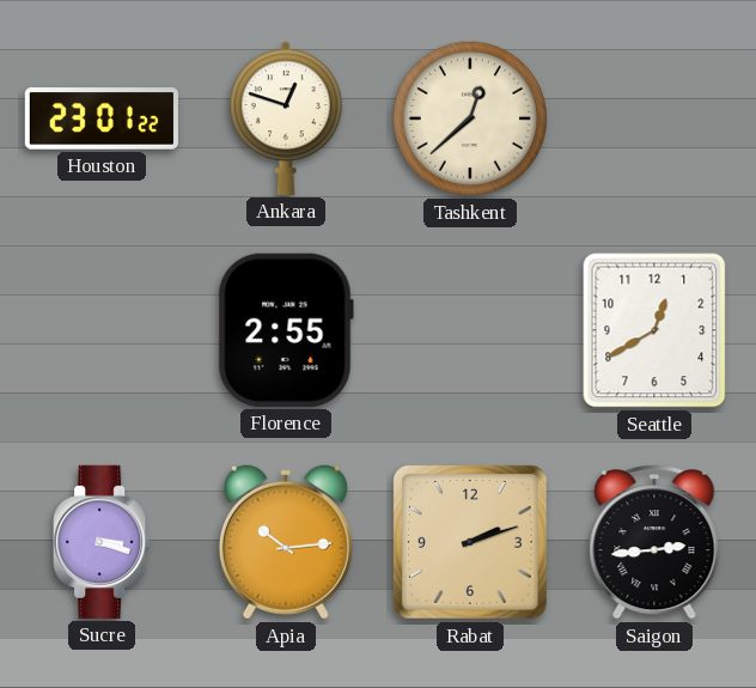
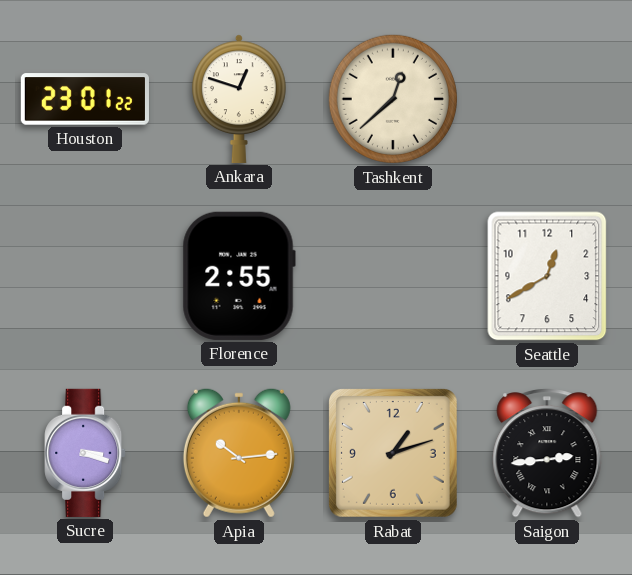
Rabat: 2:12 -> 1:12
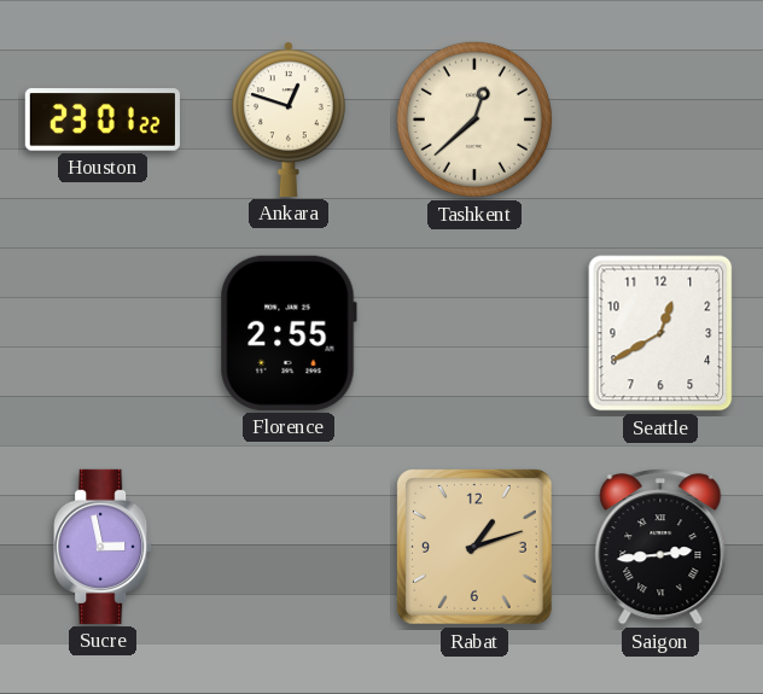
Sucre: 3:18 -> 2:58
Apia: 10:14 -> none
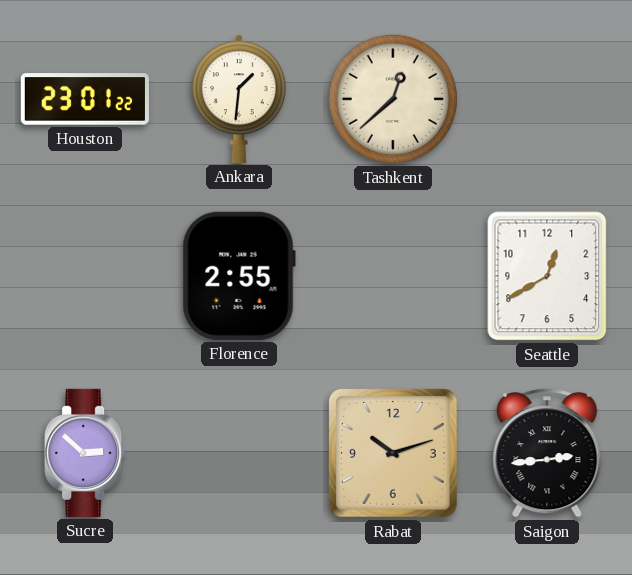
Ankara: 12:48 -> 1:31
Sucre: 2:58 -> 2:52
Rabat: 1:12 -> 10:12
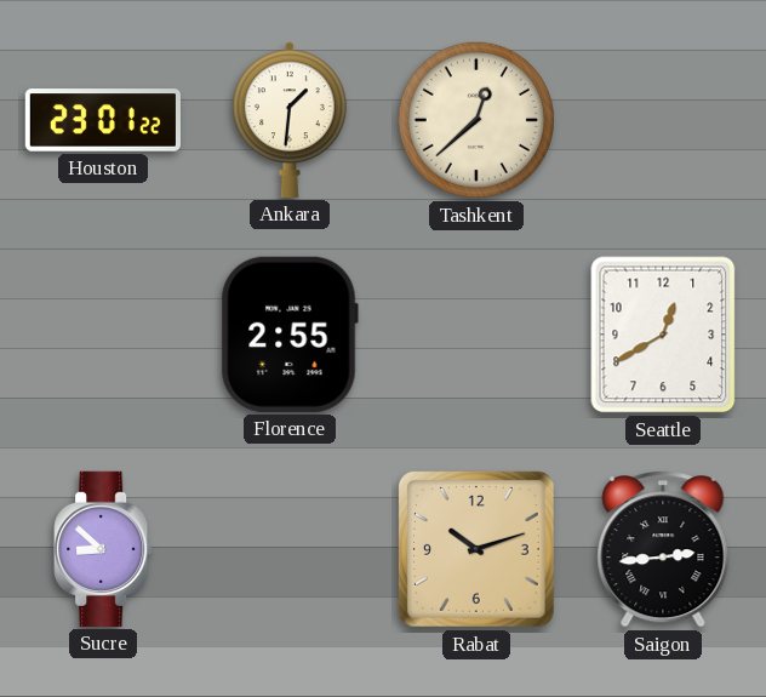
Sucre: 2:52 -> 8:52
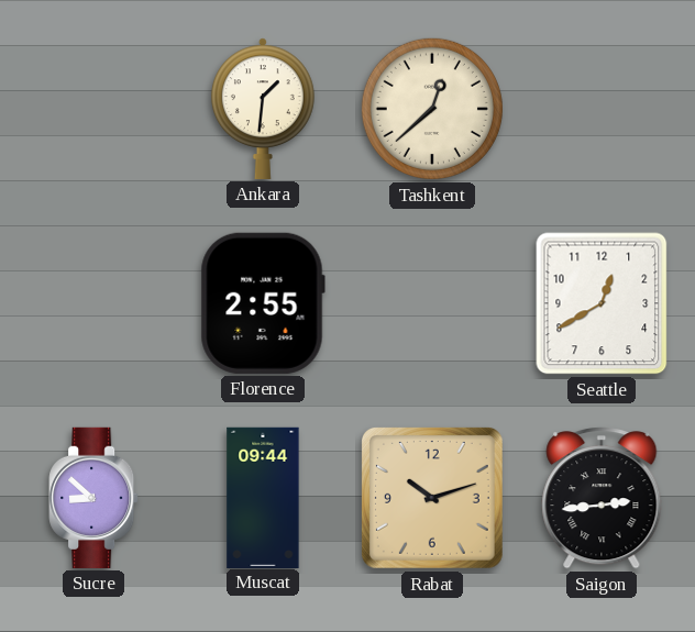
Houston: 23:01 -> none
Muscat: none -> 09:44
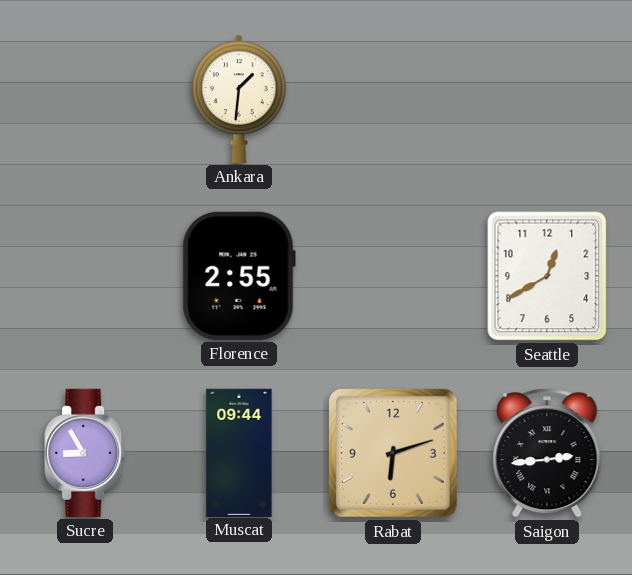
Tashkent: 12:38 -> none
Sucre: 8:52 -> 8:55
Rabat: 10:12 -> 6:12
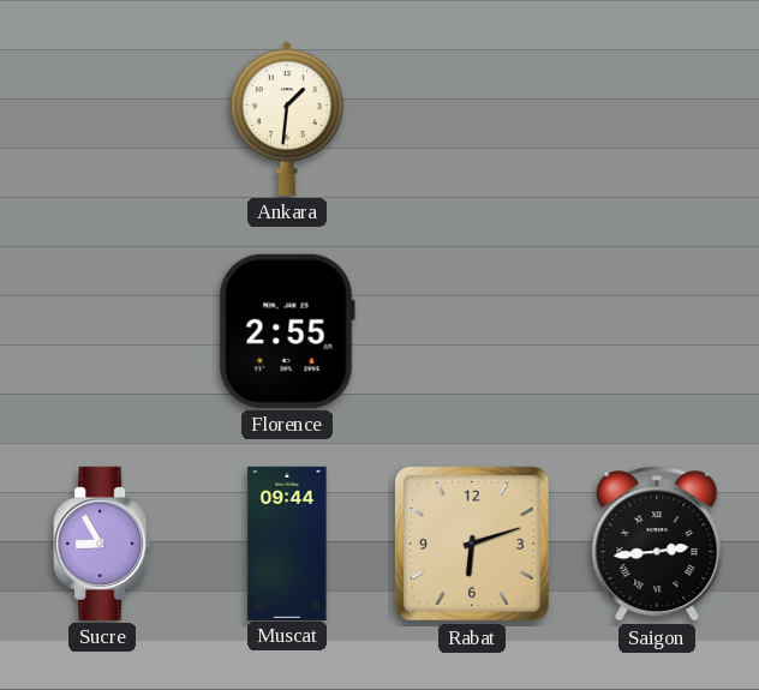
Seattle: 12:40 -> none
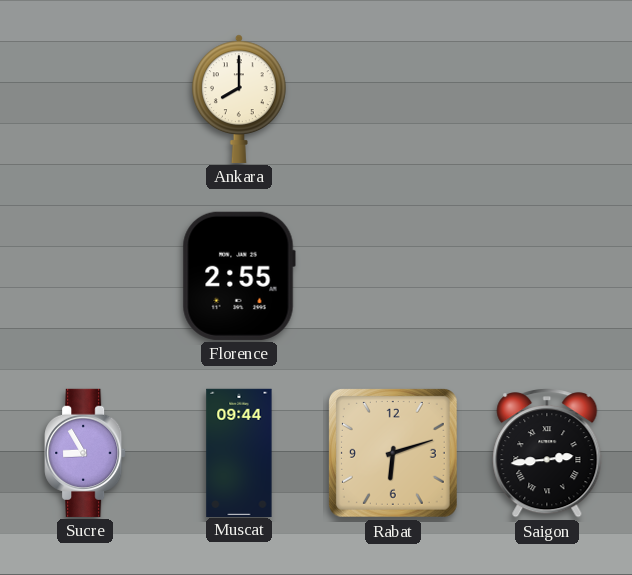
Ankara: 1:31 -> 8:00
